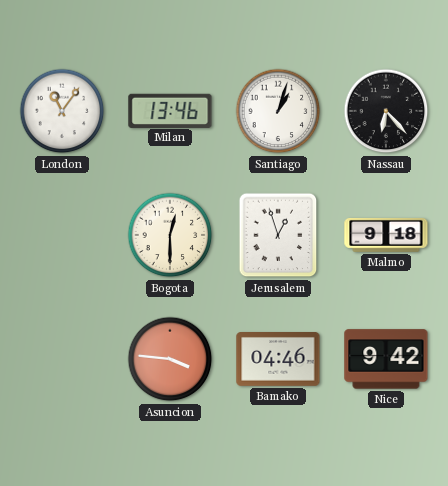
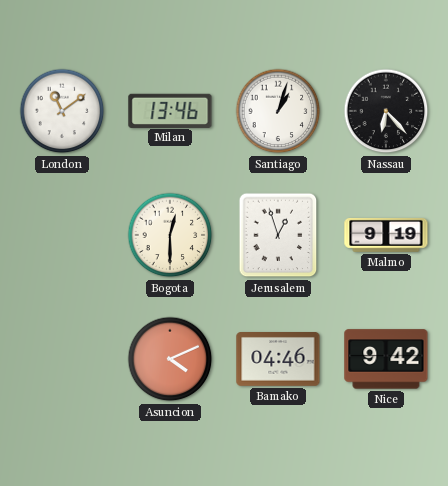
London: 11:06 -> 11:09
Malmo: 9:18 -> 9:19
Asuncion: 3:46 -> 4:11
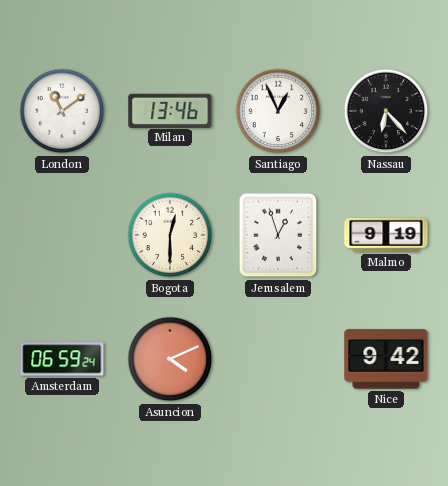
Santiago: 1:03 -> 12:56
Amsterdam: none -> 06:59
Bamako: 04:46 -> none
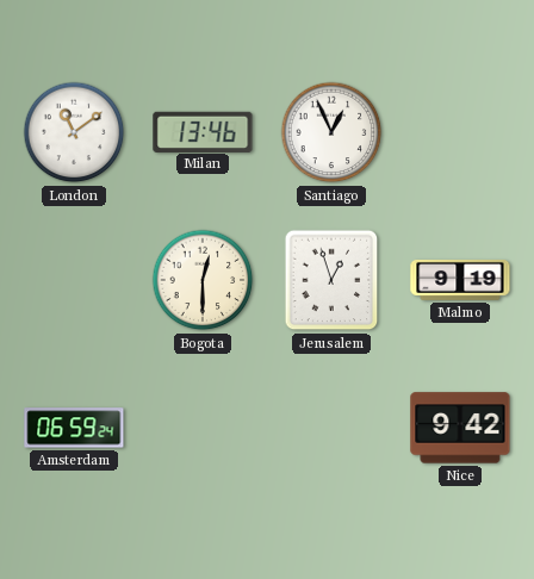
Nassau: 6:23 -> none
Asuncion: 4:11 -> none
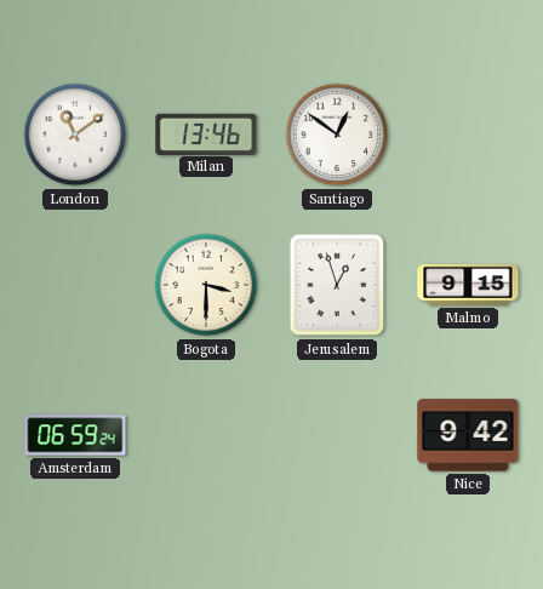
Santiago: 12:56 -> 12:51
Bogota: 12:30 -> 3:30
Malmo: 9:19 -> 9:15
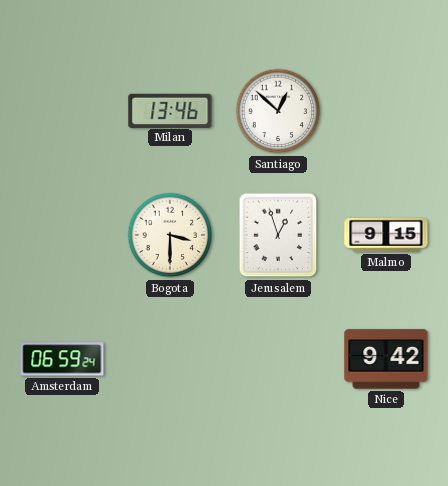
London: 11:09 -> none
Santiago: 12:51 -> 12:52
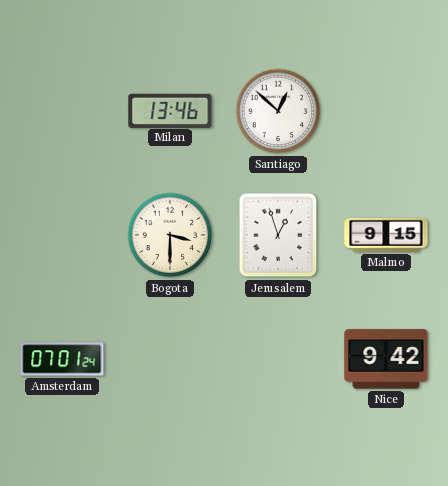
Amsterdam: 06:59 -> 07:01
